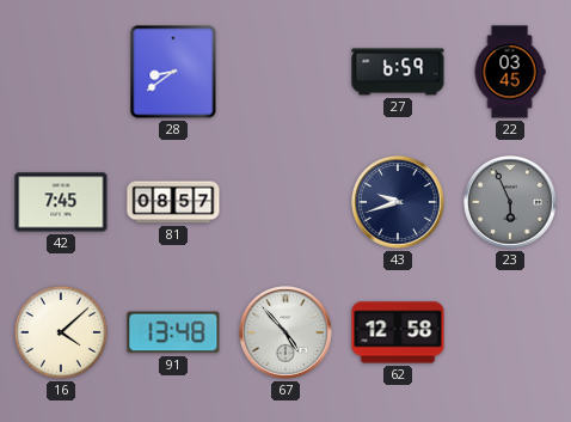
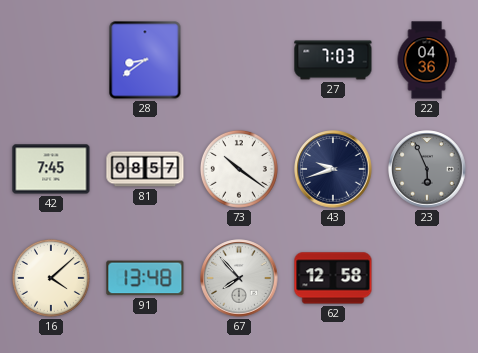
27: 6:59 -> 7:03
22: 03:45 -> 04:36
73: none -> 10:21
67: 4:53 -> 7:53
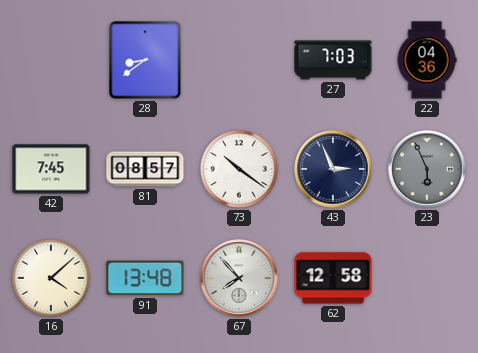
43: 9:42 -> 2:56
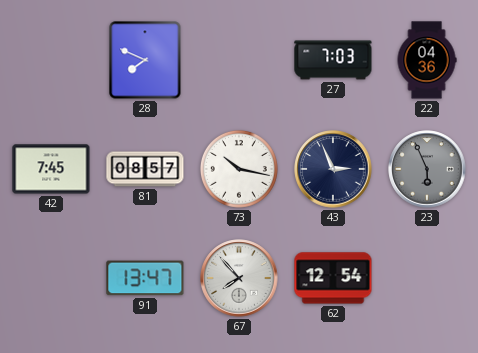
28: 8:39 -> 7:49
73: 10:21 -> 10:17
16: 4:08 -> none
91: 13:48 -> 13:47
62: 12:58 -> 12:54
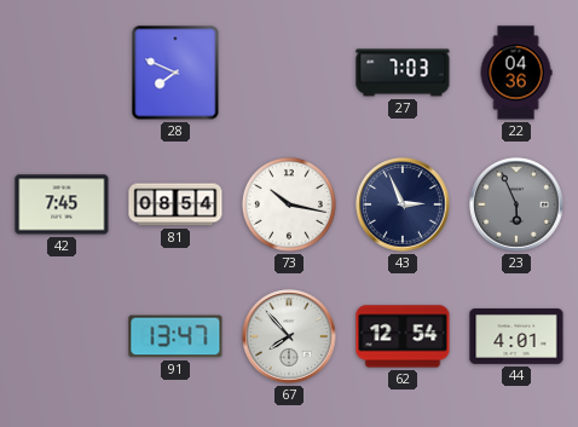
81: 08:57 -> 08:54
44: none -> 4:01
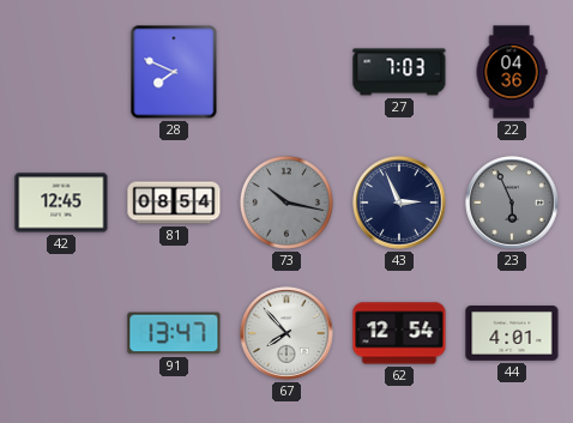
42: 7:45 -> 12:45
73 dial: white -> grey
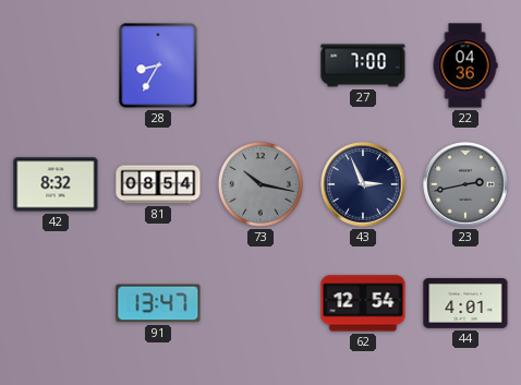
28: 7:49 -> 8:35
27: 7:03 -> 7:00
42: 12:45 -> 8:32
23: 5:56 -> 2:43
67: 7:53 -> none
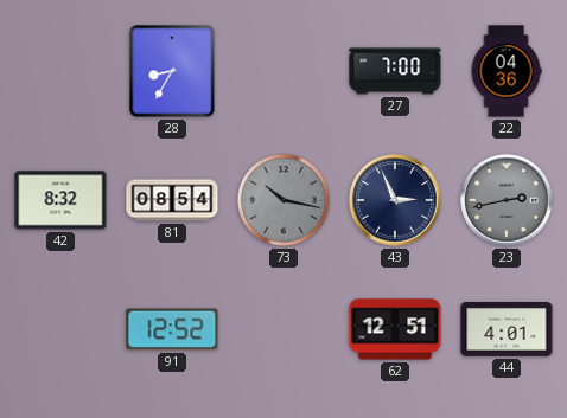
91: 13:47 -> 12:52
62: 12:54 -> 12:51
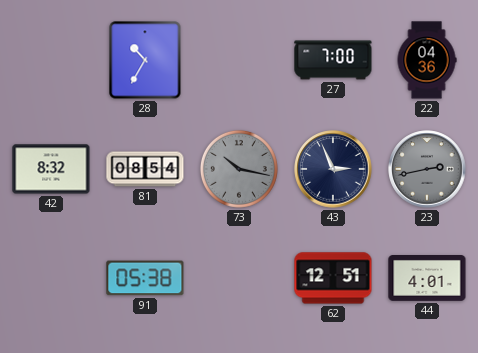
28: 8:35 -> 10:35
91: 12:52 -> 05:38
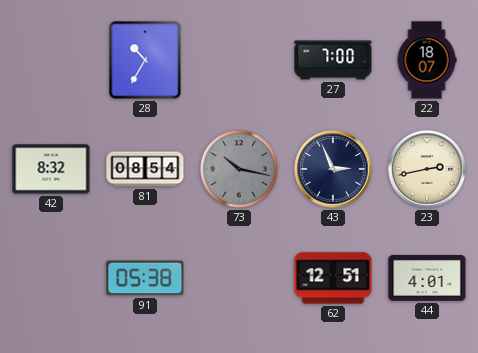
22: 04:36 -> 18:07
23 dial: grey -> cream
